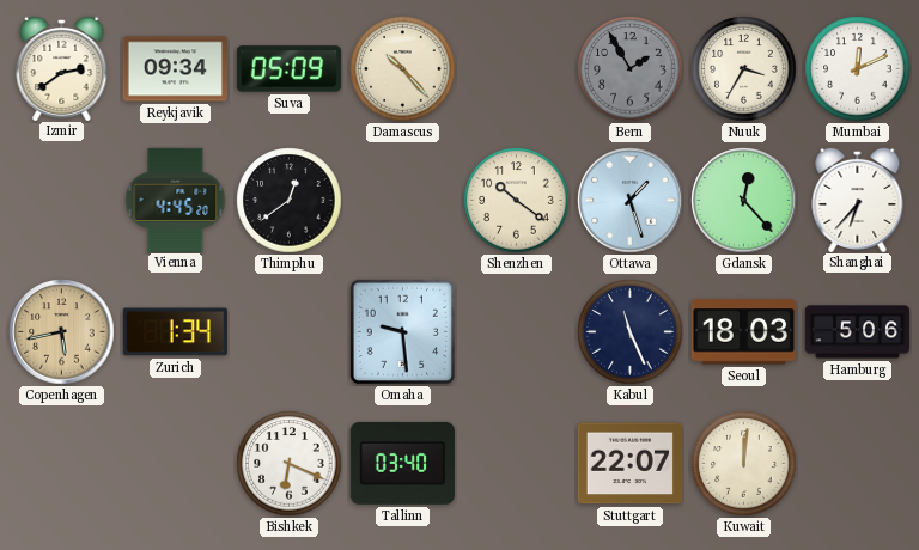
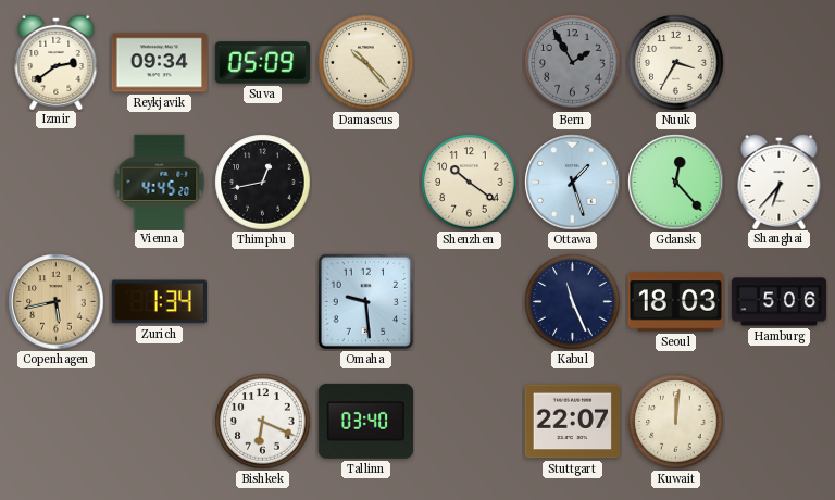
Mumbai: 12:11 -> none
Thimphu: 12:39 -> 12:43
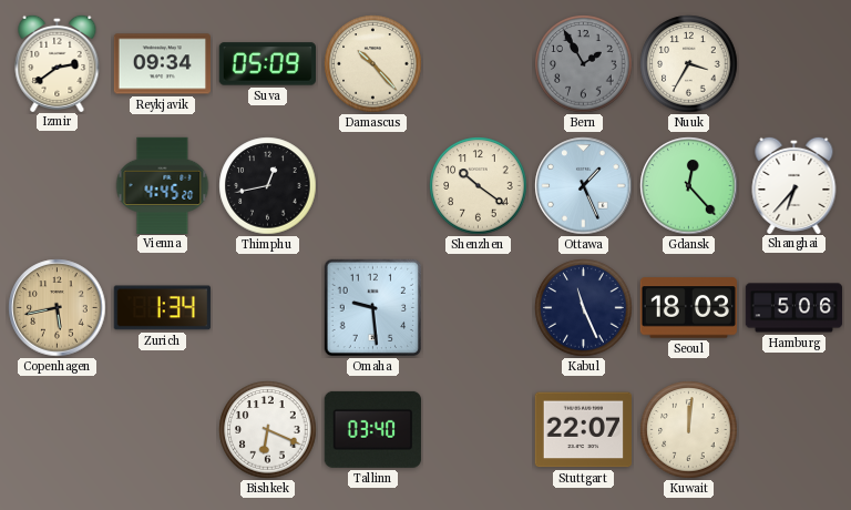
Ottawa: 1:27 -> 1:26
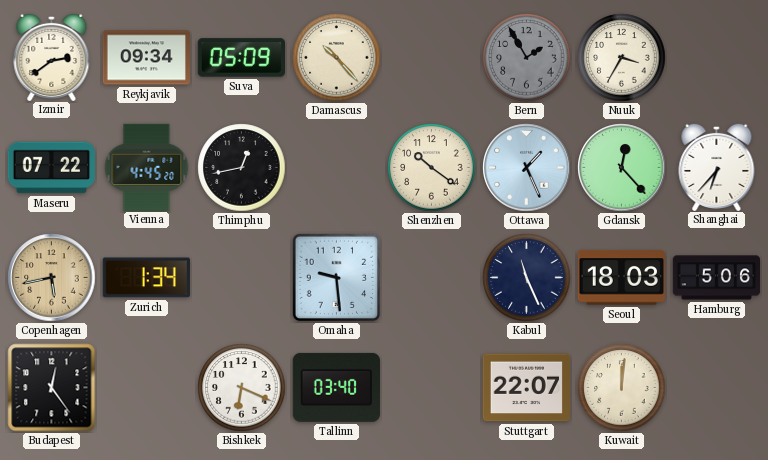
Maseru: none -> 07:22
Budapest: none -> 12:24
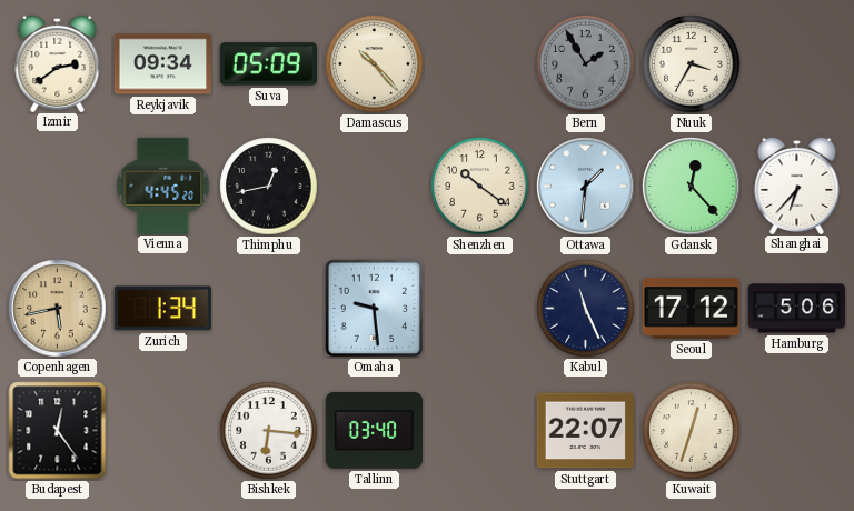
Maseru: 07:22 -> none
Ottawa: 1:26 -> 1:31
Seoul: 18:03 -> 17:12
Bishkek: 6:19 -> 6:16
Kuwait: 12:01 -> 12:33
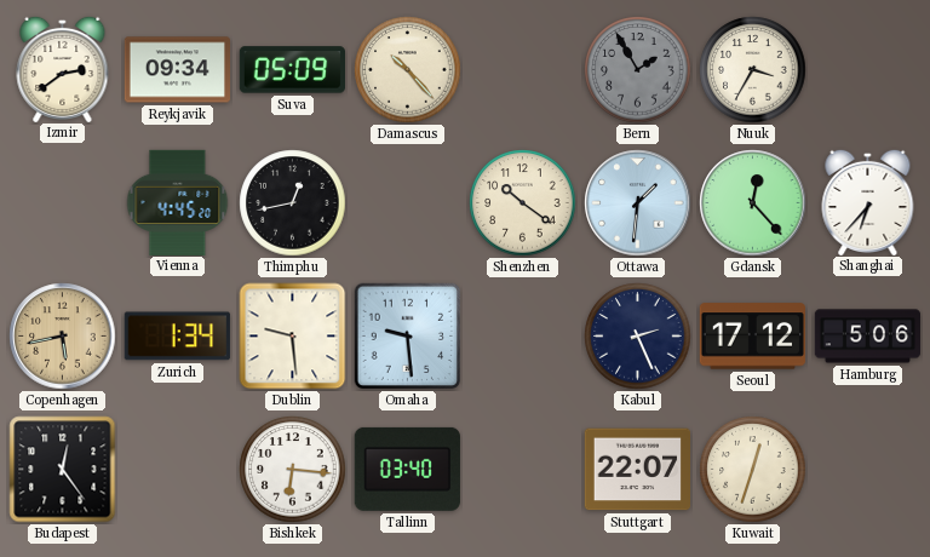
Dublin: none -> 9:29
Kabul: 11:26 -> 2:26
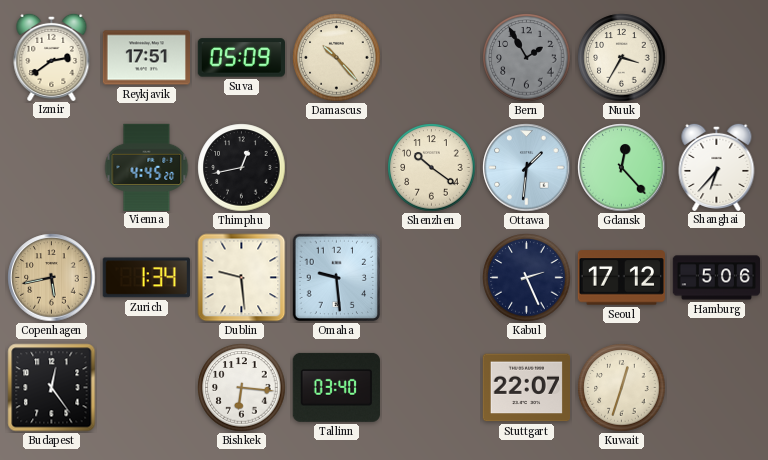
Reykjavik: 09:34 -> 17:51
